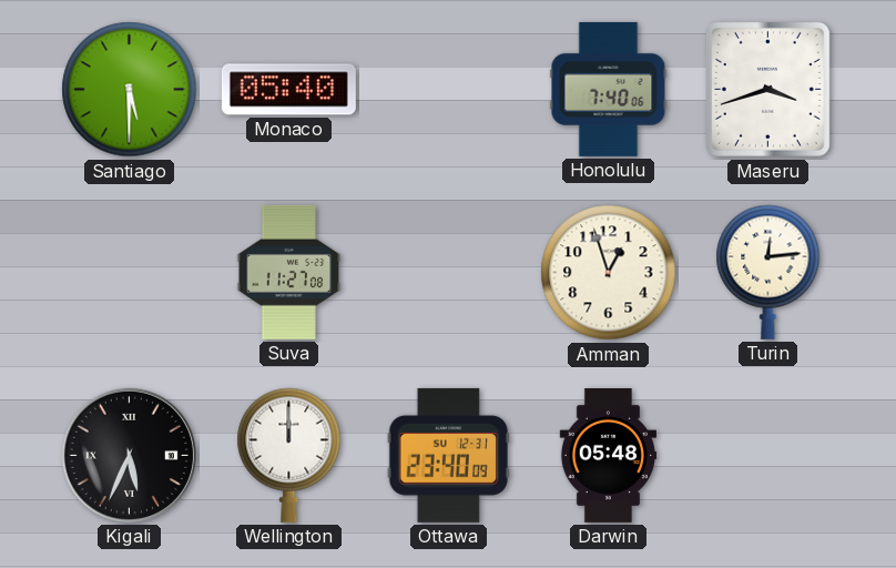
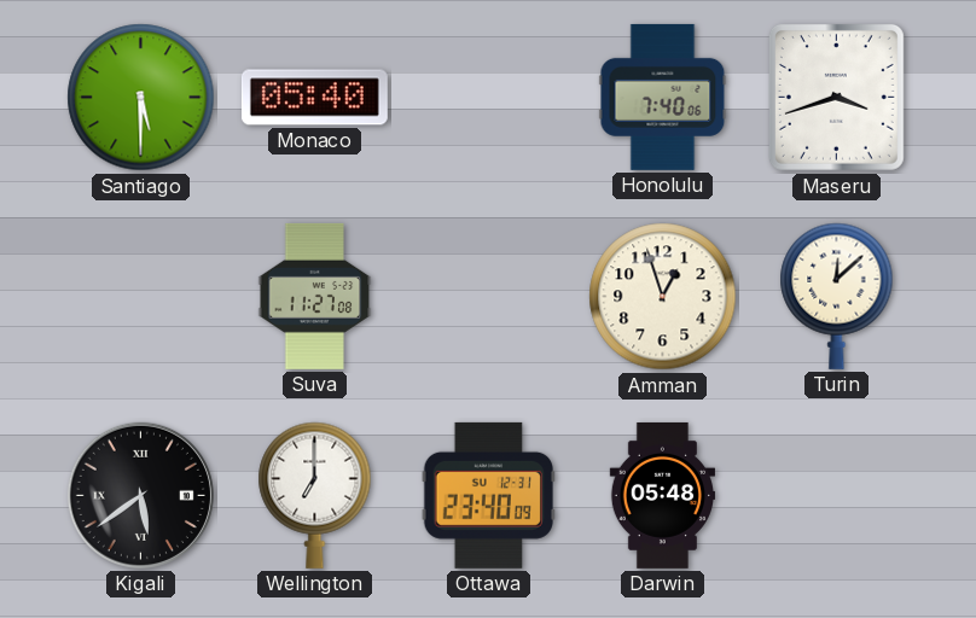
Turin: 12:14 -> 12:08
Kigali: 5:34 -> 5:39
Wellington: 12:00 -> 7:00
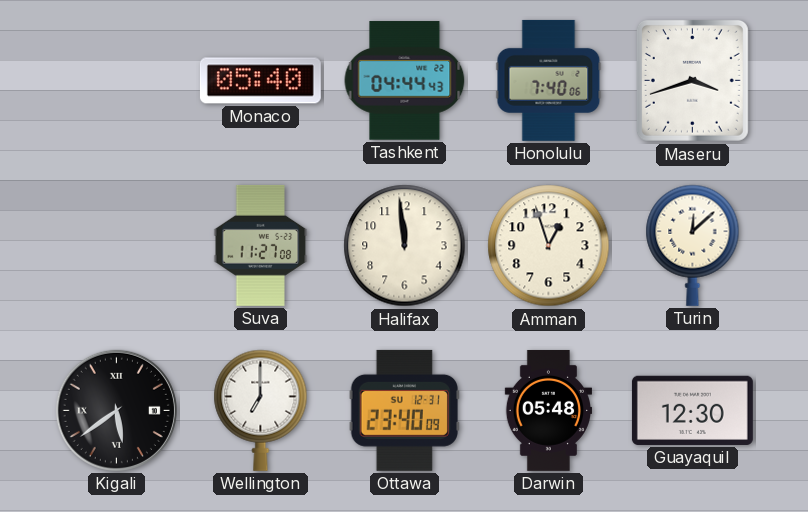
Santiago: 5:30 -> none
Tashkent: none -> 04:44
Halifax: none -> 11:59
Guayaquil: none -> 12:30
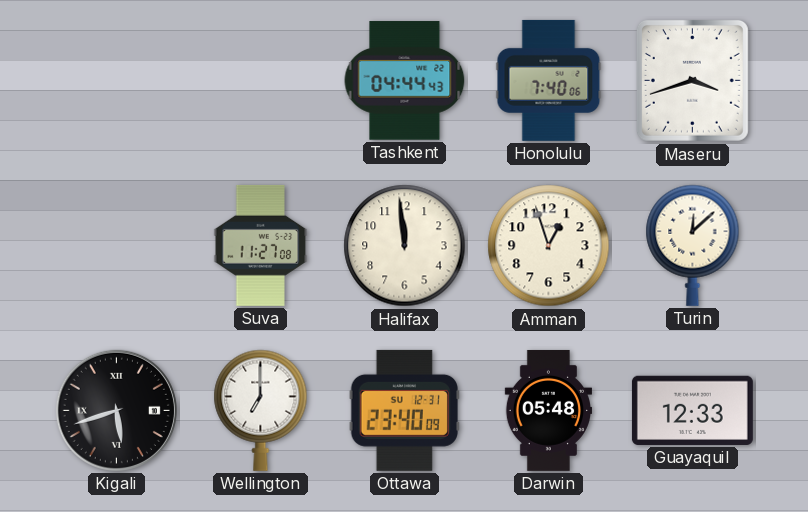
Monaco: 05:40 -> none
Kigali: 5:39 -> 5:42
Guayaquil: 12:30 -> 12:33
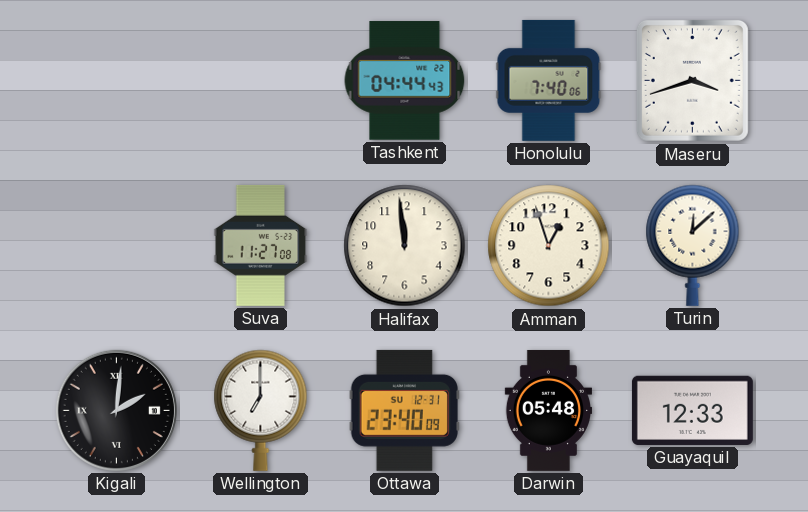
Kigali: 5:42 -> 2:01
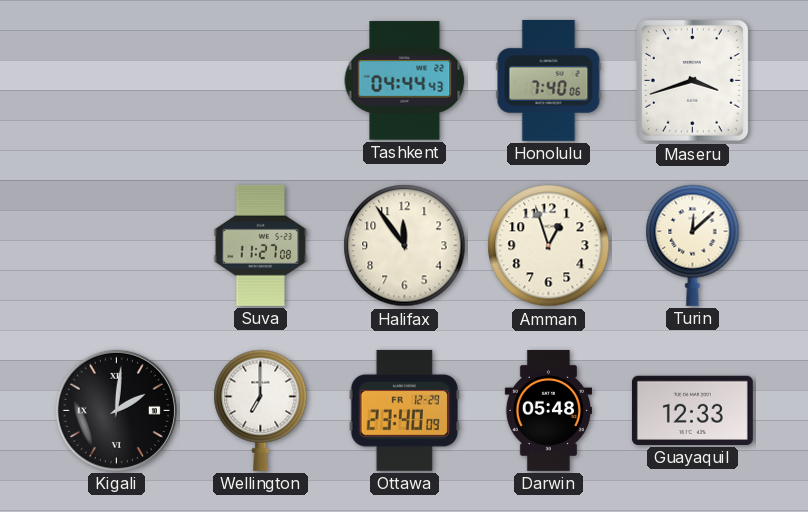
Halifax: 11:59 -> 11:54
Ottawa date: SU 12-31 -> FR 12-29
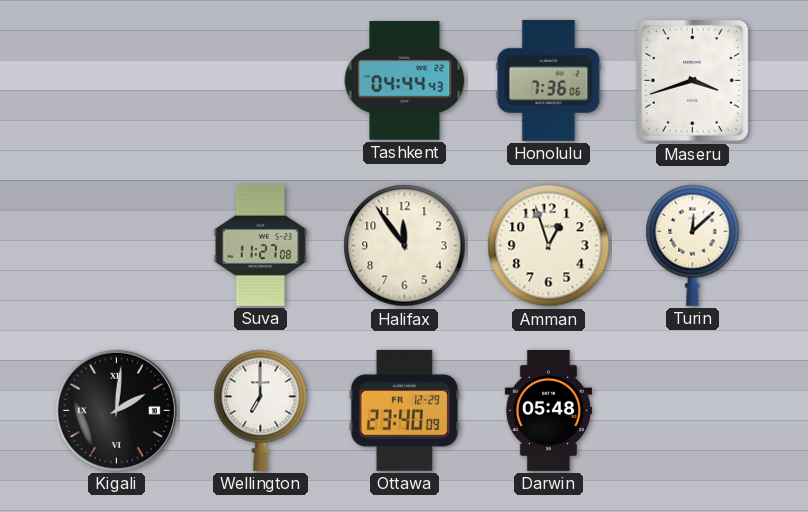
Honolulu: 7:40 -> 7:36
Guayaquil: 12:33 -> none
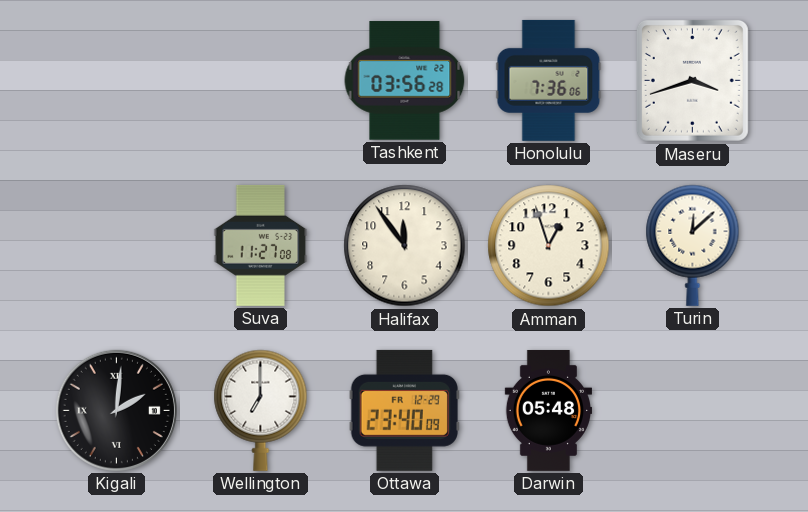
Tashkent: 04:44 -> 03:56
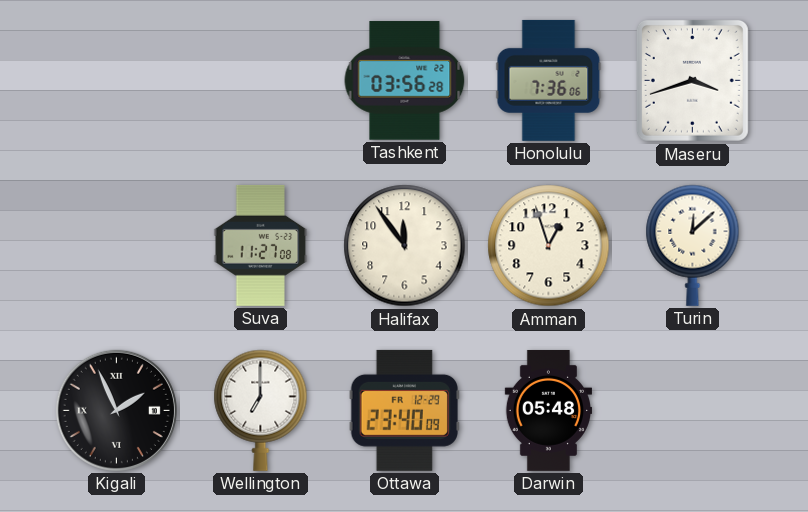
Kigali: 2:01 -> 1:56
